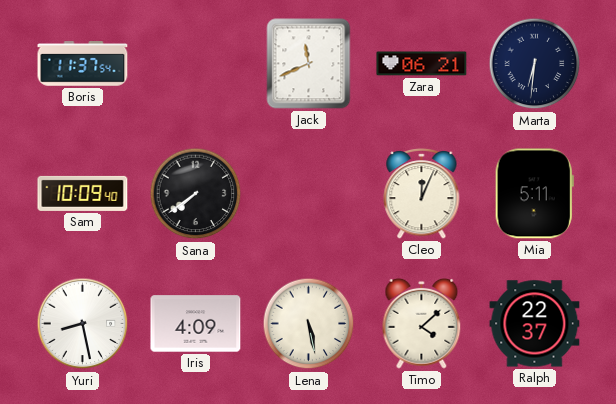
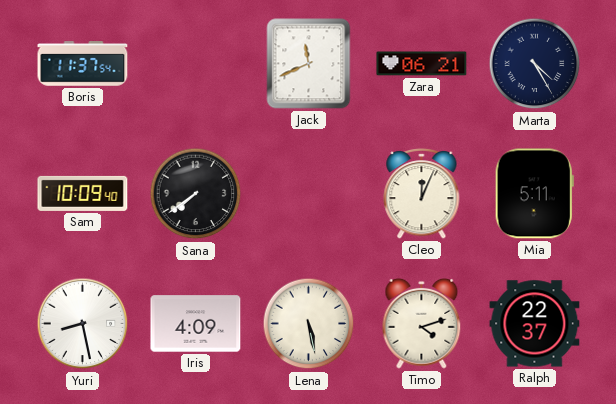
Marta: 6:31 -> 4:25
Timo: 4:08 -> 4:12
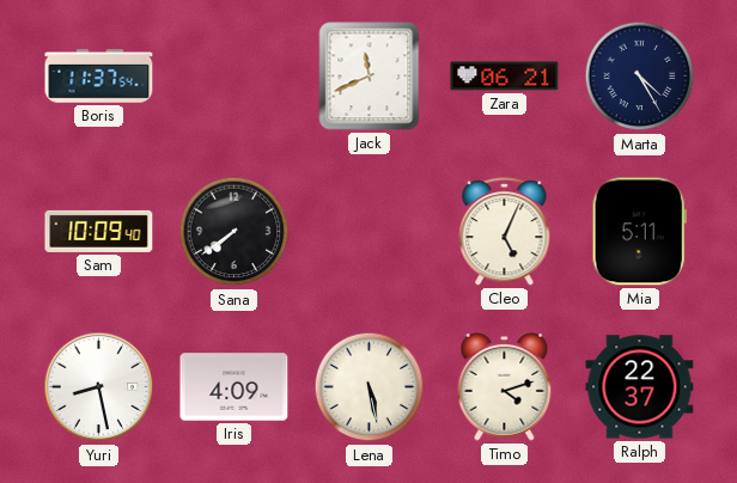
Cleo: 12:04 -> 5:04
